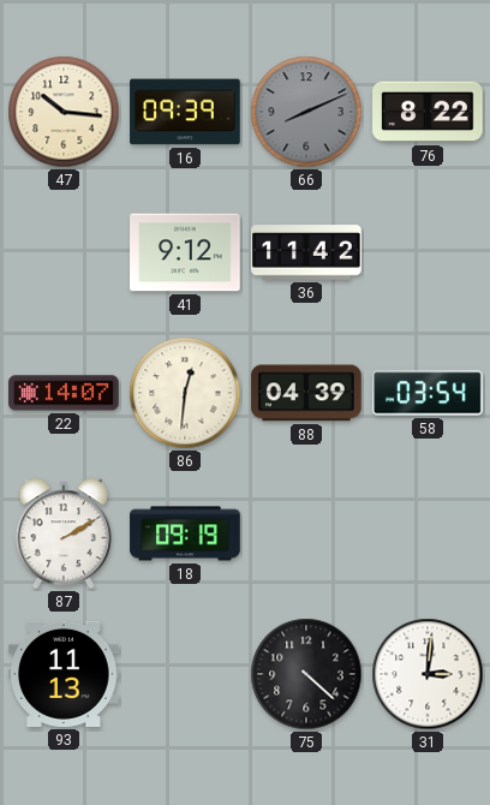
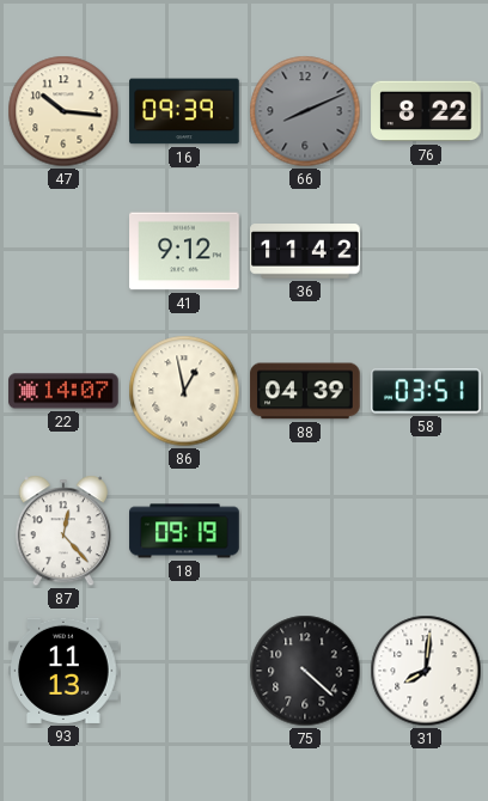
86: 12:31 -> 12:58
58: 03:54 -> 03:51
87: 2:10 -> 12:23
31: 3:01 -> 8:01
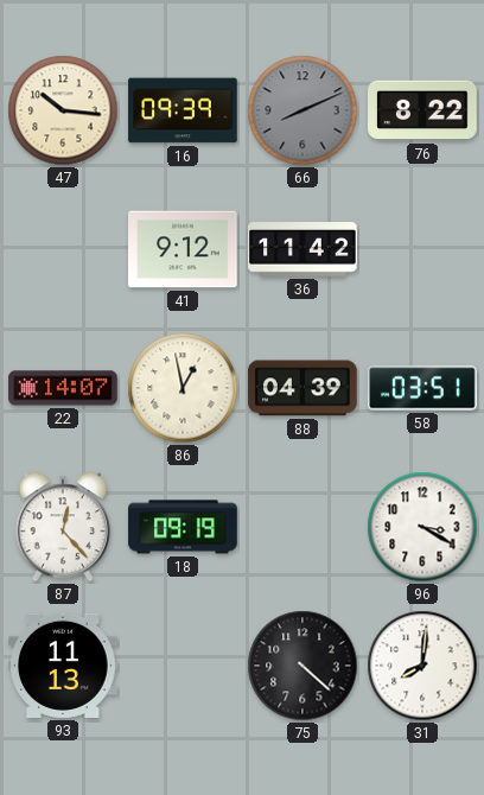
96: none -> 3:20
